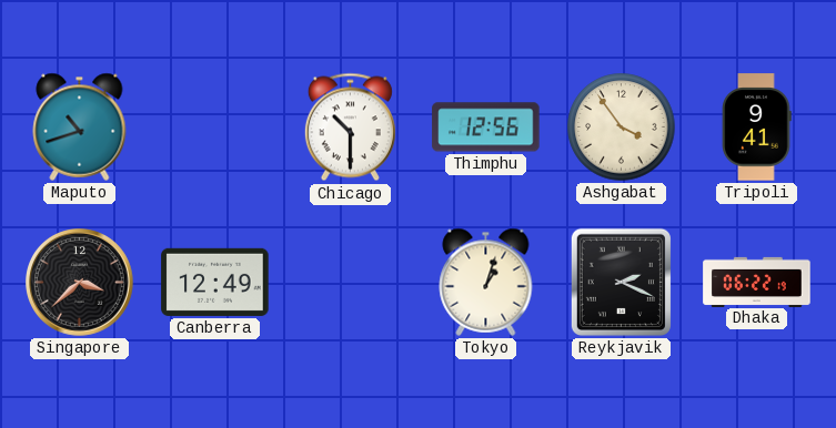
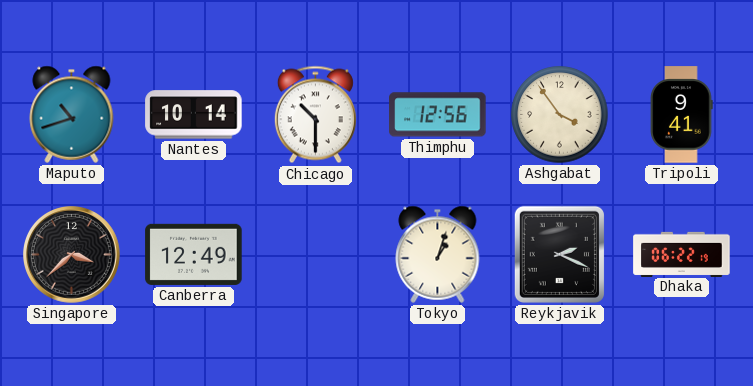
Nantes: none -> 10:14
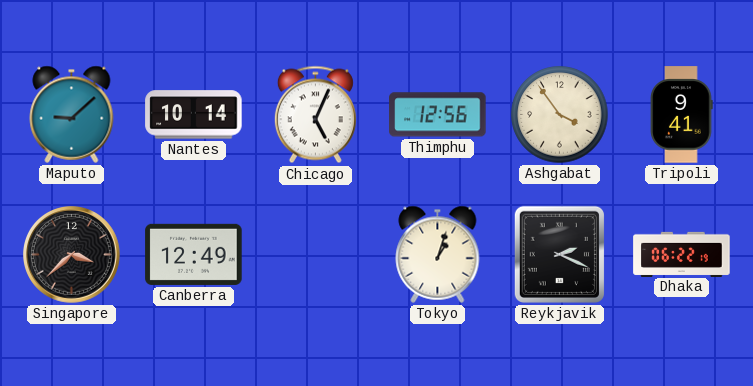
Maputo: 10:42 -> 9:08
Chicago: 10:30 -> 5:04
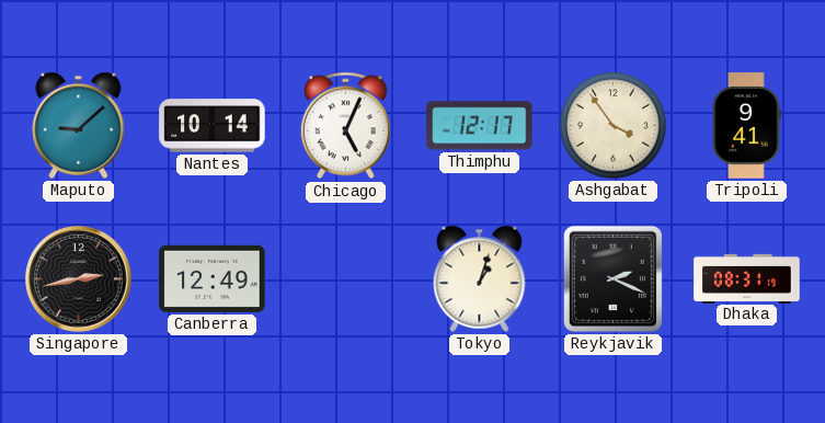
Thimphu: 12:56 -> 12:17
Singapore: 3:38 -> 2:43
Dhaka: 06:22 -> 08:31
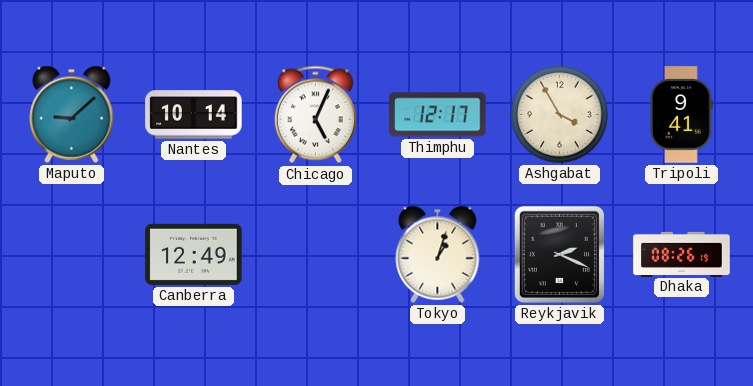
Ashgabat: 3:54 -> 3:55
Singapore: 2:43 -> none
Dhaka: 08:31 -> 08:26
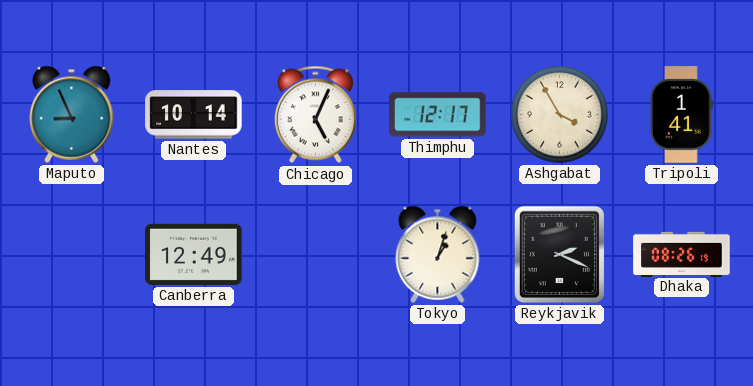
Maputo: 9:08 -> 8:56
Tripoli: 9:41 -> 1:41
